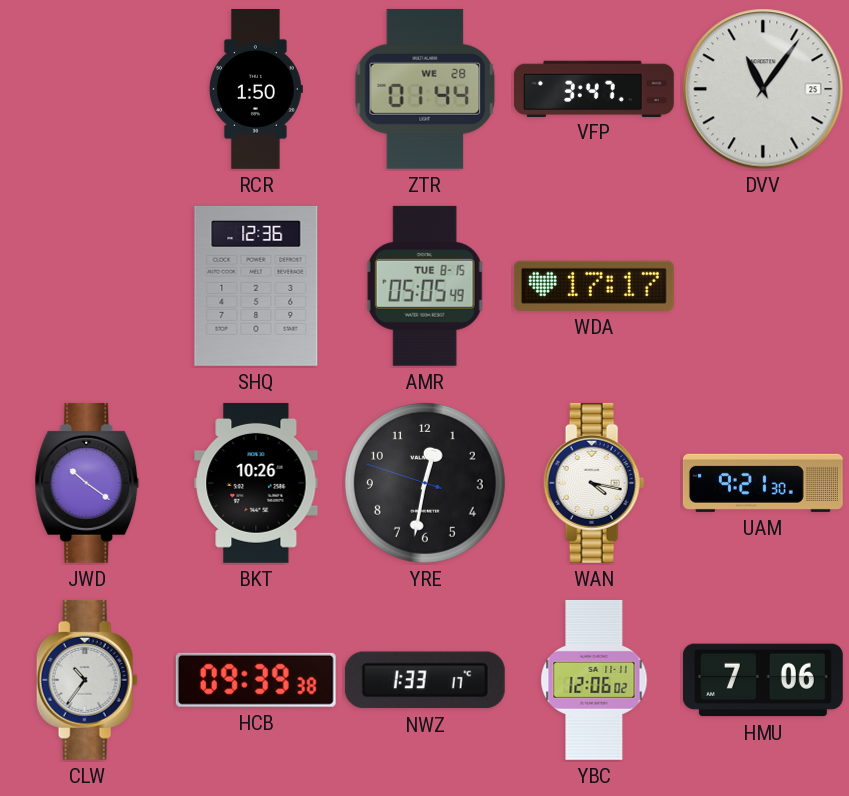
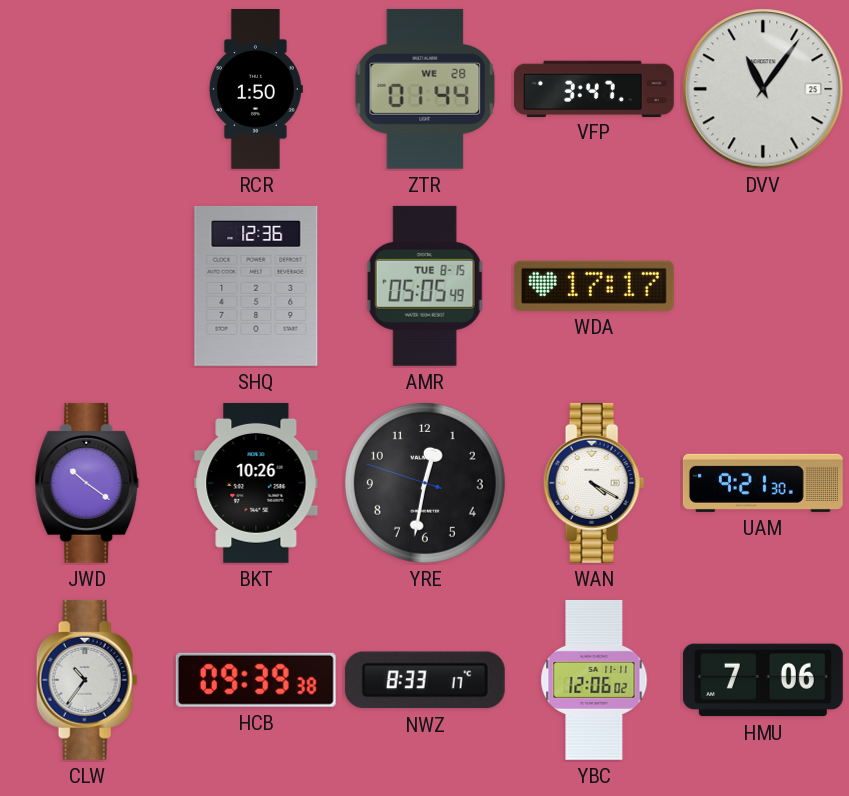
WAN: 4:17 -> 4:20
NWZ: 1:33 -> 8:33
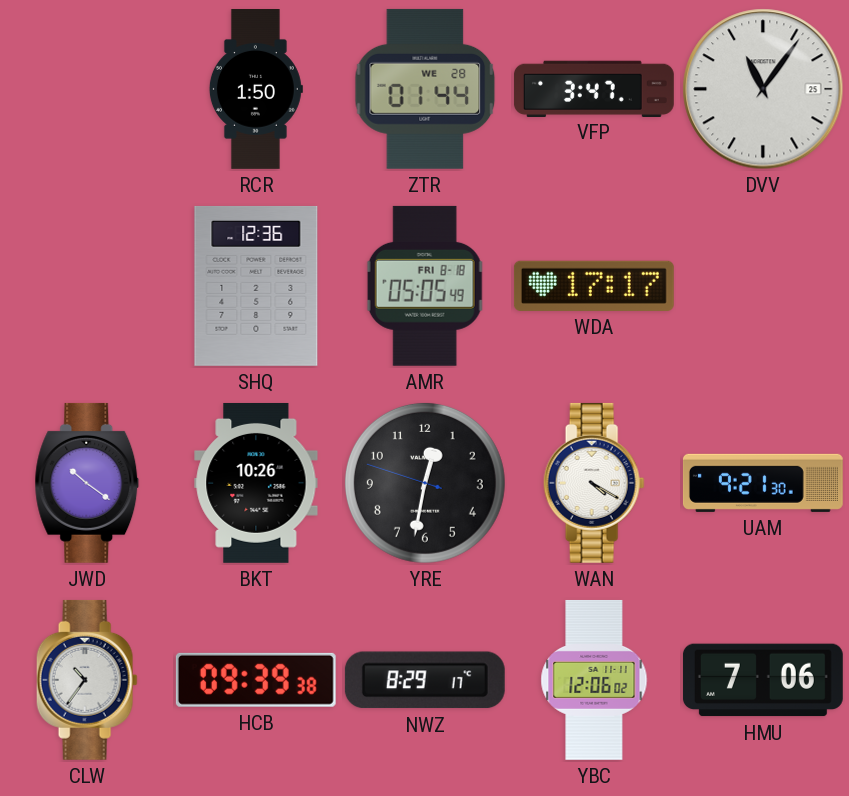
AMR date: TUE 8-15 -> FRI 8-18
NWZ: 8:33 -> 8:29
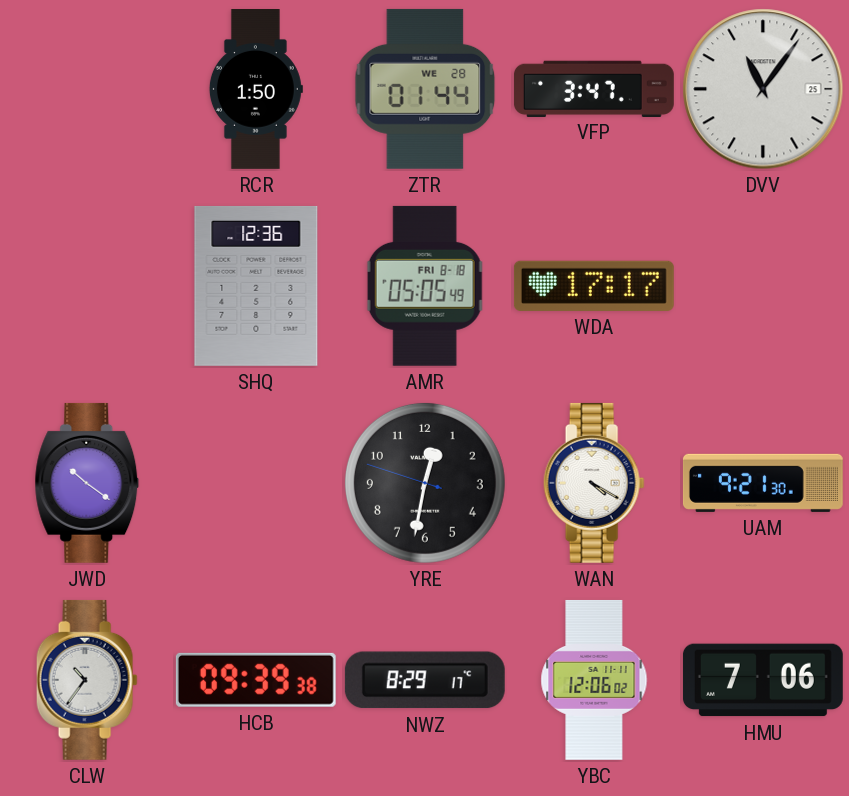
BKT: 10:26 -> none
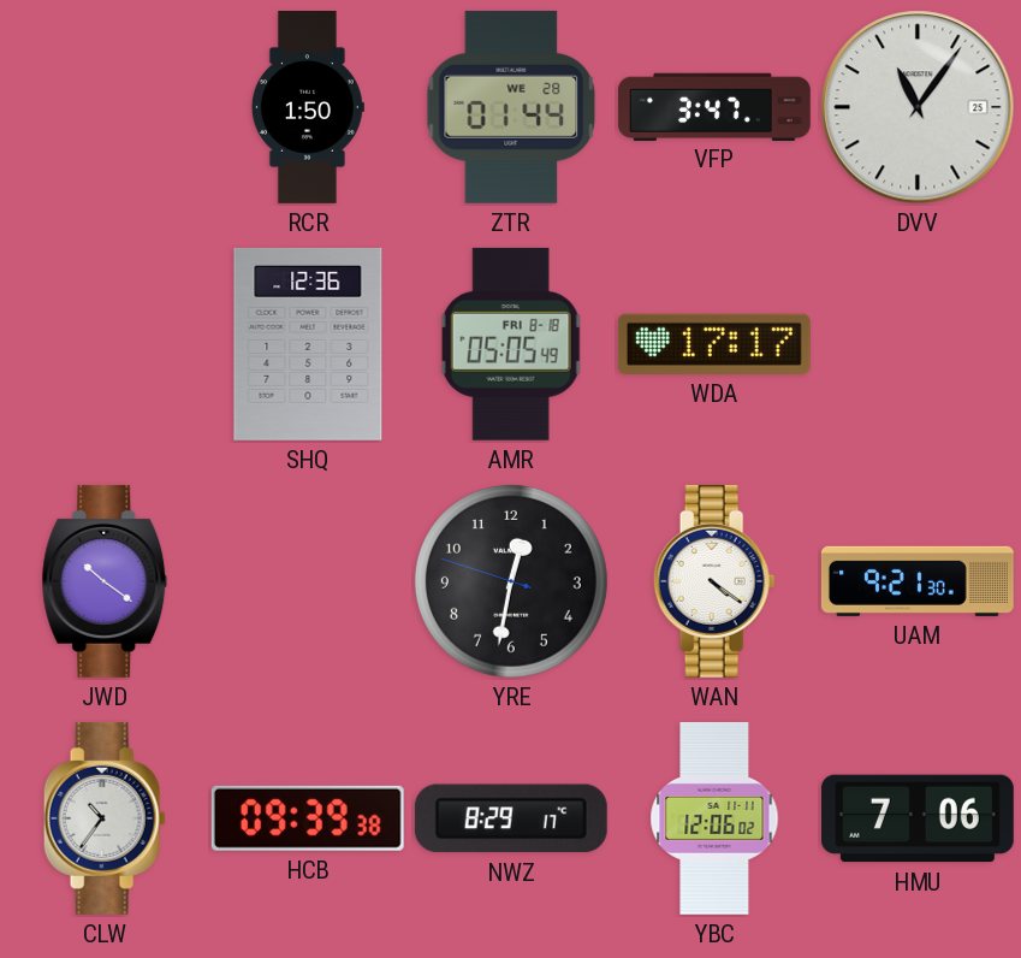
WAN: 4:20 -> 4:21
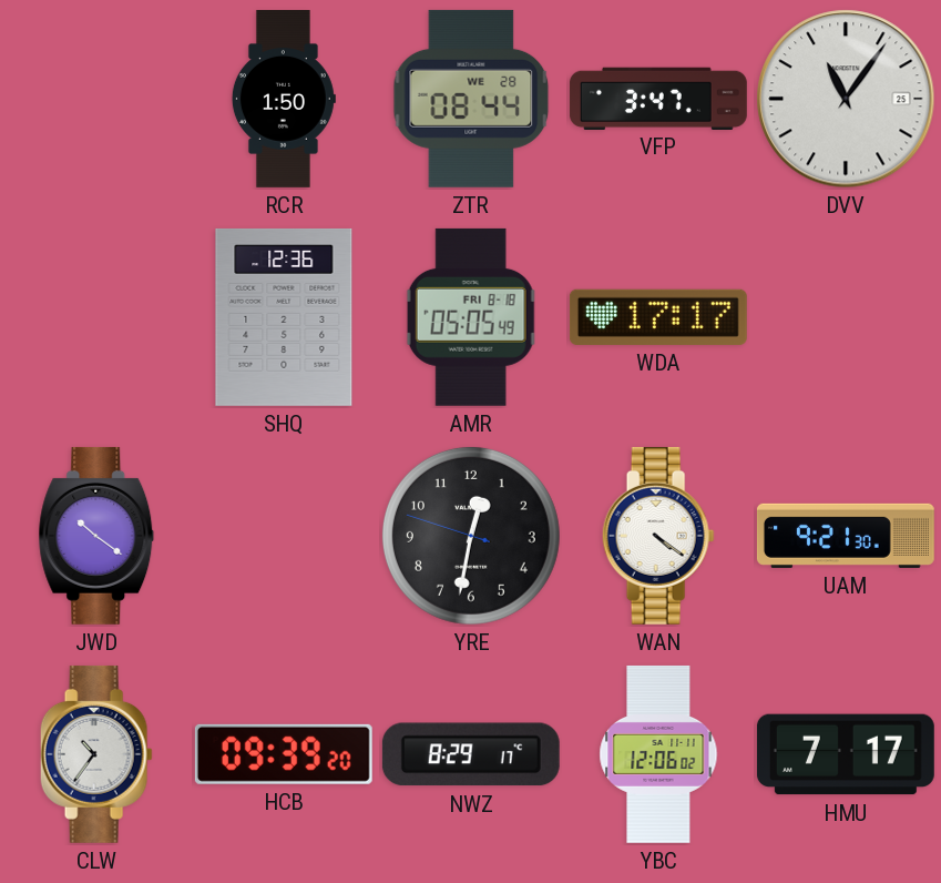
ZTR: 01:44 -> 08:44
HCB: 09:39:38 -> 09:39:20
HMU: 7:06 -> 7:17
